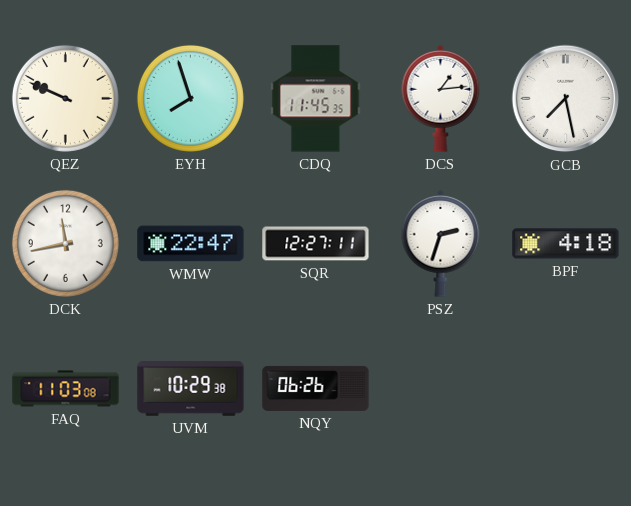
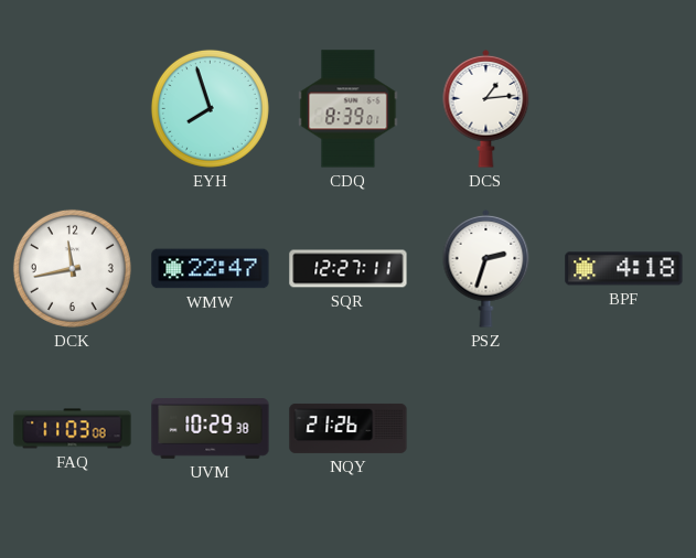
QEZ: 9:49 -> none
CDQ: 11:45 -> 8:39
GCB: 7:28 -> none
NQY: 06:26 -> 21:26
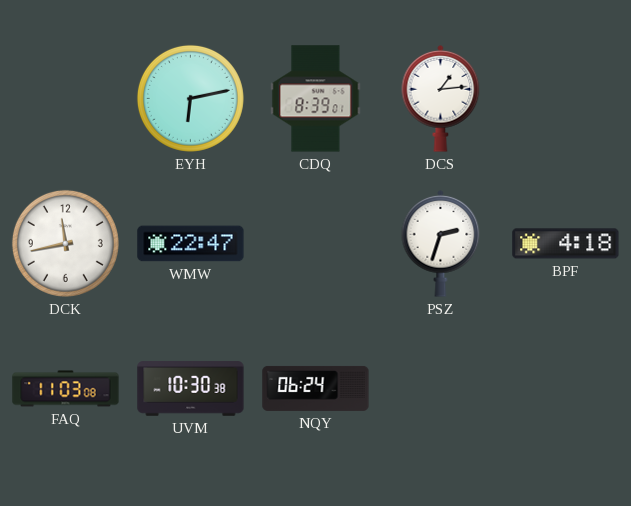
EYH: 7:57 -> 6:13
SQR: 12:27 -> none
UVM: 10:29 -> 10:30
NQY: 21:26 -> 06:24
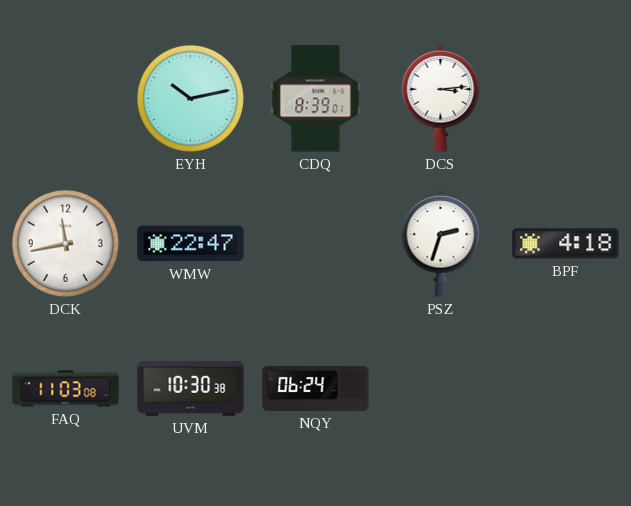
EYH: 6:13 -> 10:13
DCS: 1:14 -> 3:14
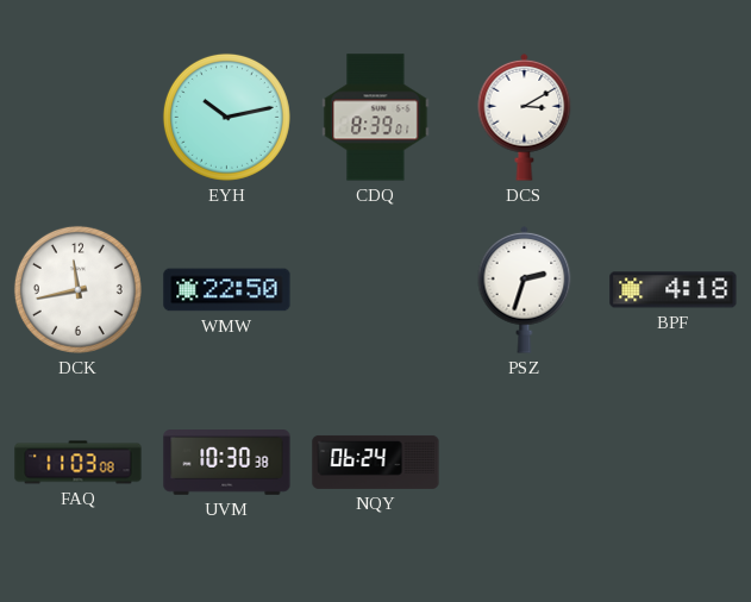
DCS: 3:14 -> 3:10
WMW: 22:47 -> 22:50
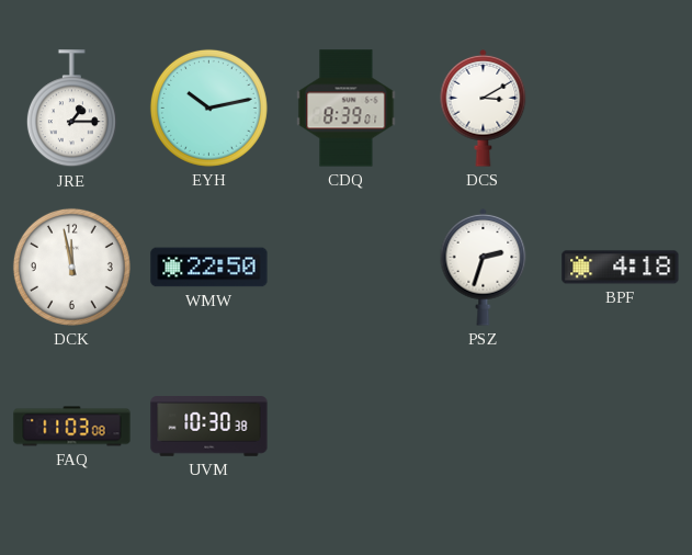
JRE: none -> 1:15
DCK: 11:43 -> 11:58
NQY: 06:24 -> none
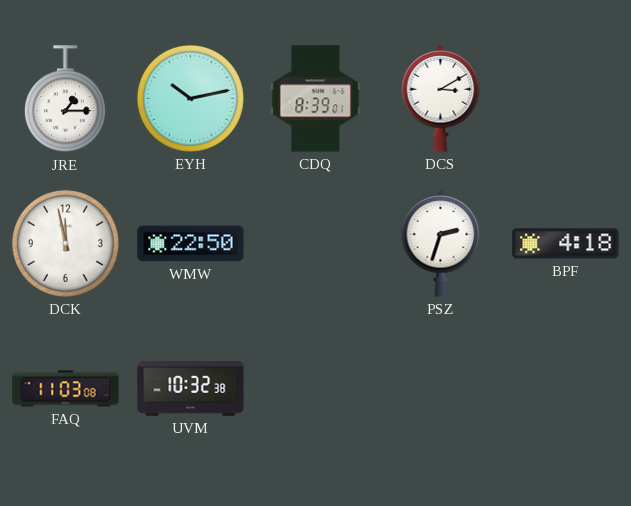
UVM: 10:30 -> 10:32
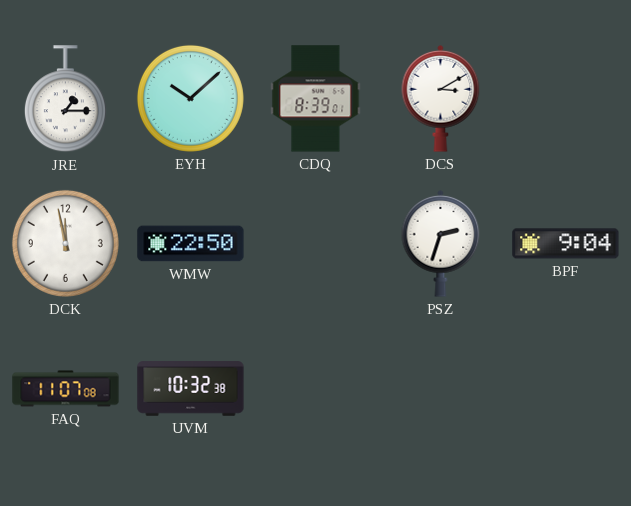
EYH: 10:13 -> 10:08
BPF: 4:18 -> 9:04
FAQ: 11:03 -> 11:07
